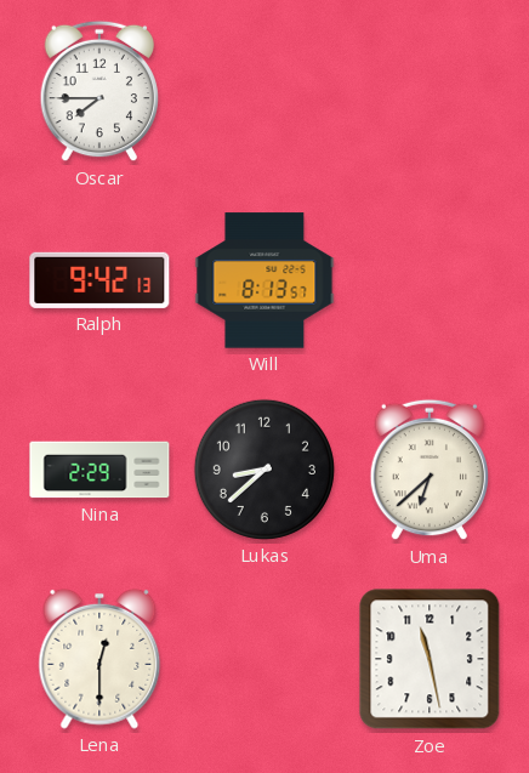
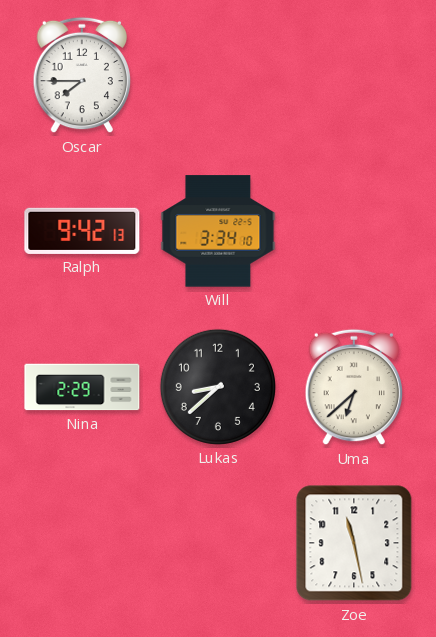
Will: 8:13 -> 3:34
Lena: 12:30 -> none
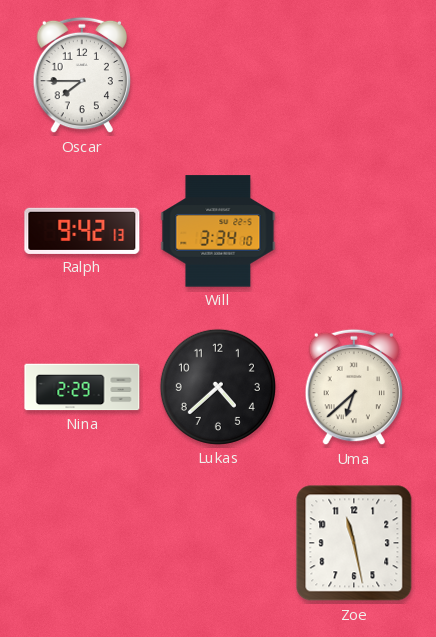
Lukas: 8:38 -> 4:38
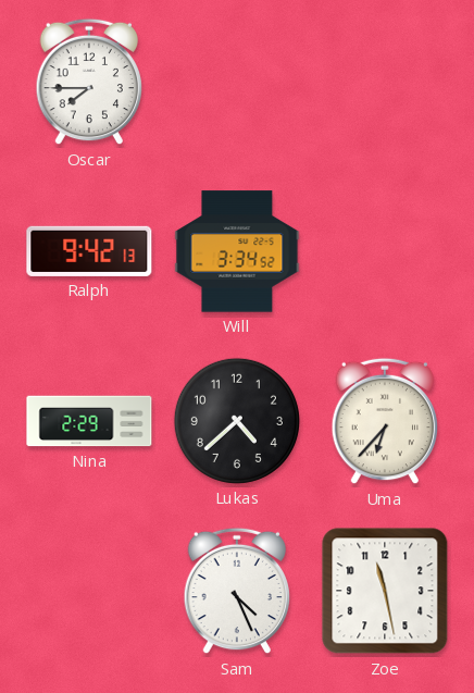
Will: 3:34:10 -> 3:34:52
Uma: 6:38 -> 6:37
Sam: none -> 4:26
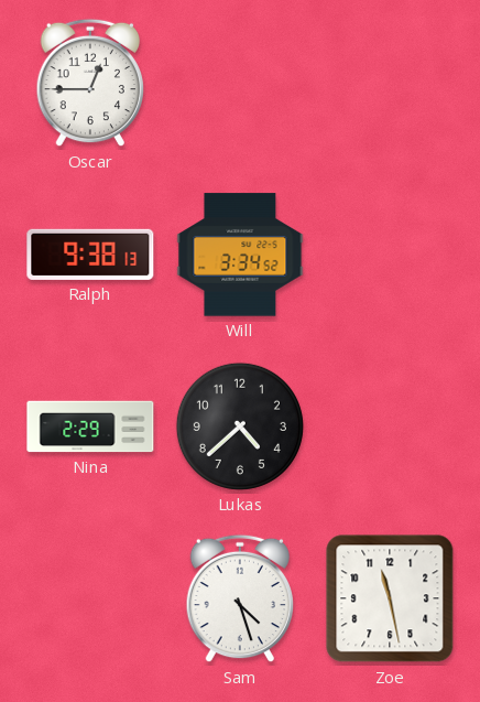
Oscar: 7:45 -> 12:45
Ralph: 9:42 -> 9:38
Uma: 6:37 -> none
Sam: 4:26 -> 4:27
